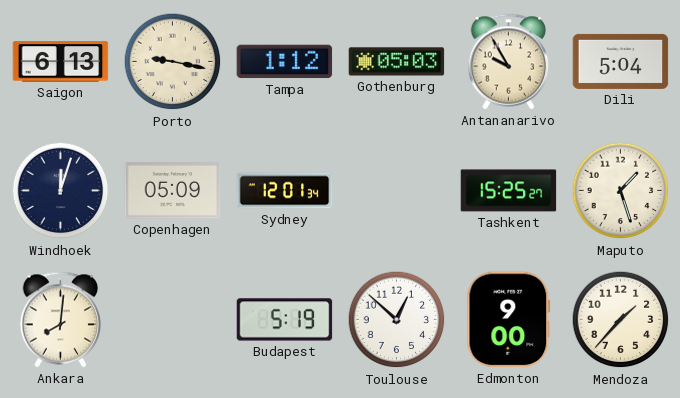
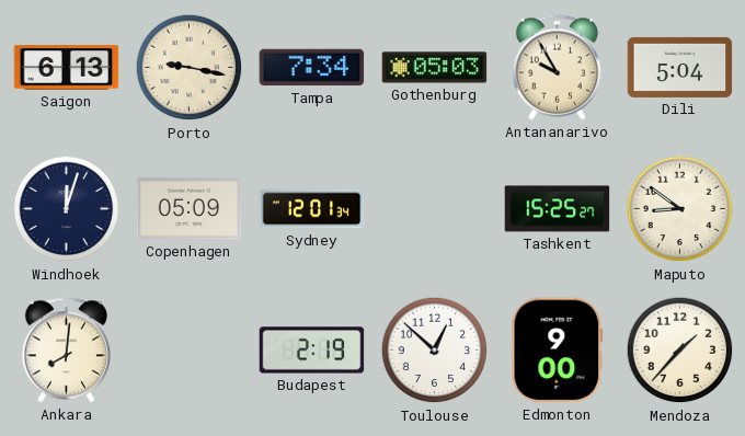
Tampa: 1:12 -> 7:34
Maputo: 1:27 -> 8:51
Budapest: 5:19 -> 2:19
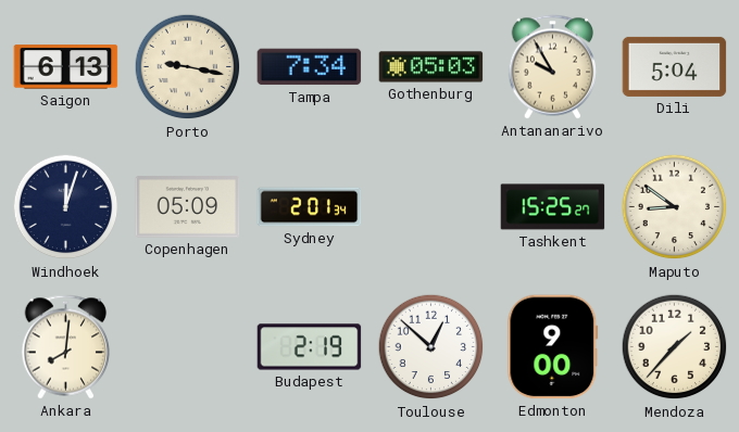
Sydney: 12:01 -> 2:01
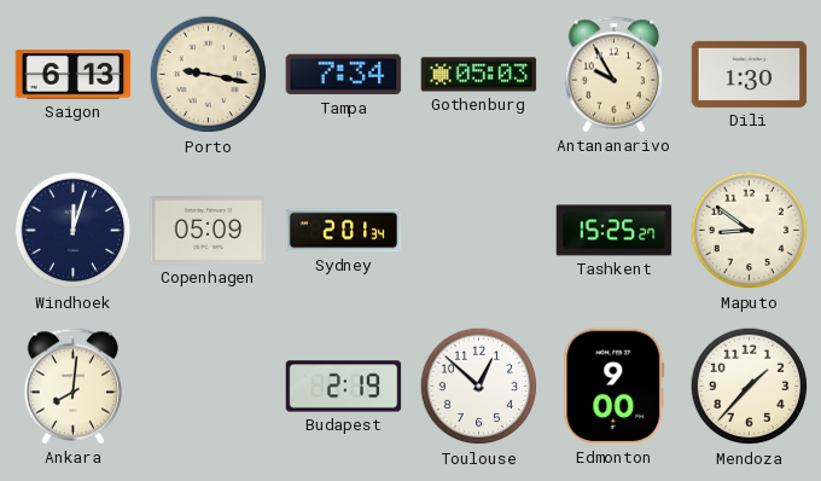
Dili: 5:04 -> 1:30
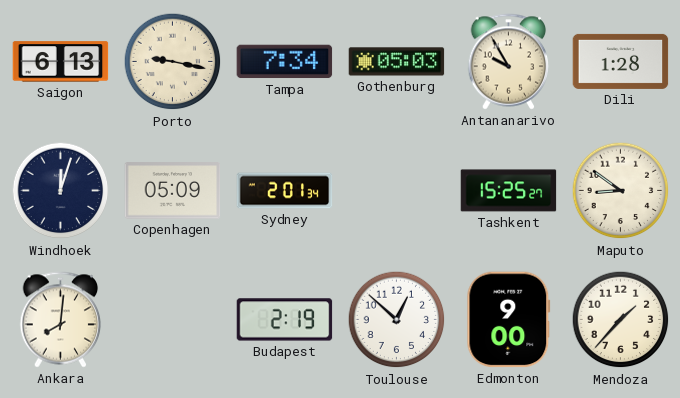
Dili: 1:30 -> 1:28
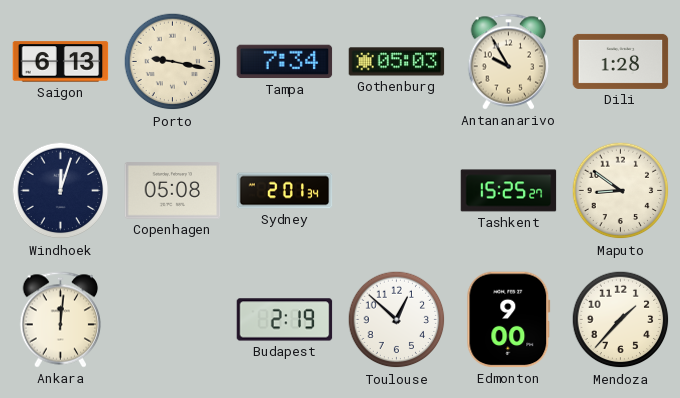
Copenhagen: 05:09 -> 05:08
Ankara: 8:01 -> 12:01
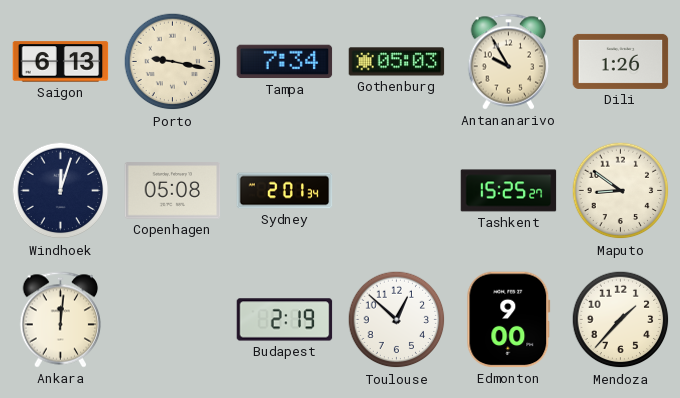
Dili: 1:28 -> 1:26
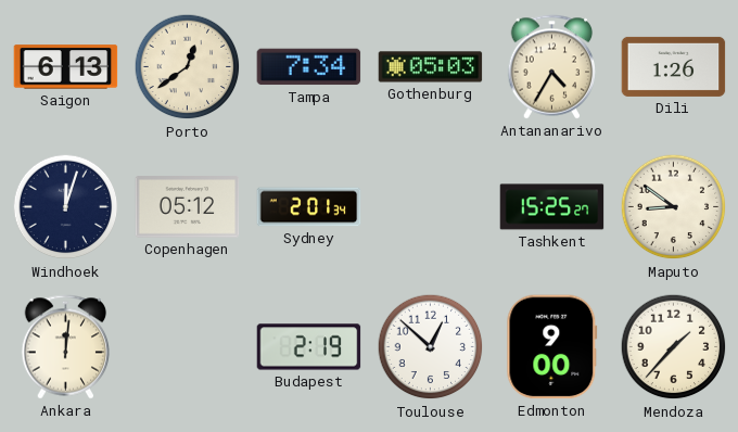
Porto: 9:17 -> 12:39
Antananarivo: 9:55 -> 4:35
Copenhagen: 05:08 -> 05:12
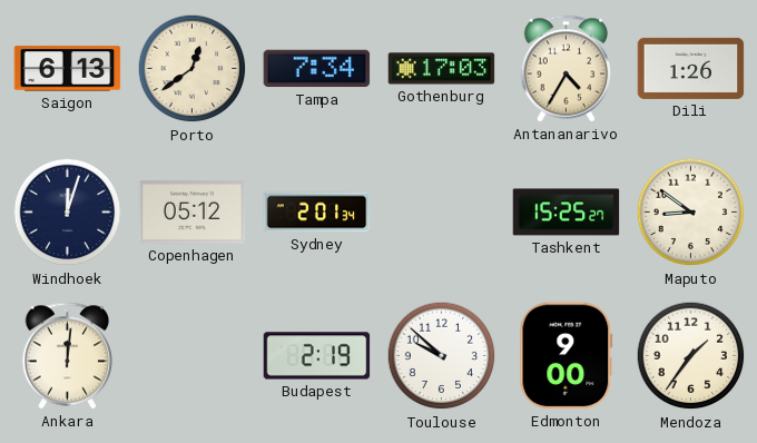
Gothenburg: 05:03 -> 17:03
Toulouse: 12:52 -> 9:52
Mendoza: 1:37 -> 1:36
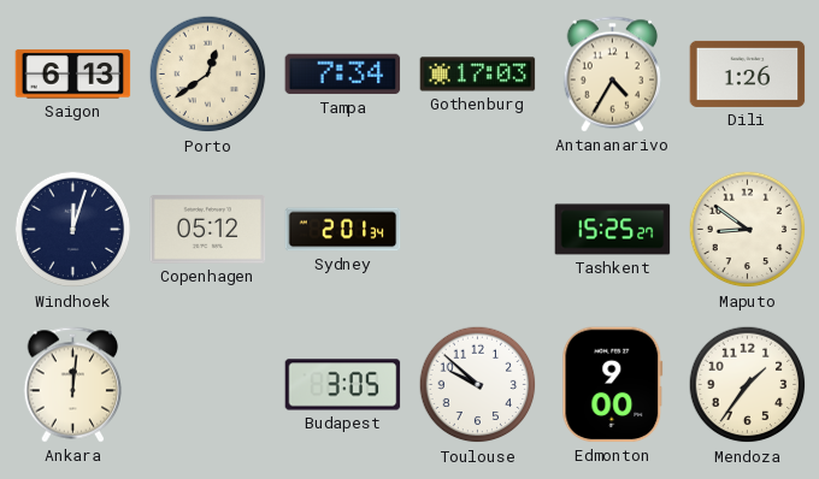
Budapest: 2:19 -> 3:05
